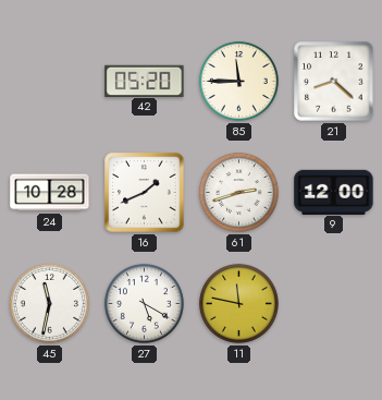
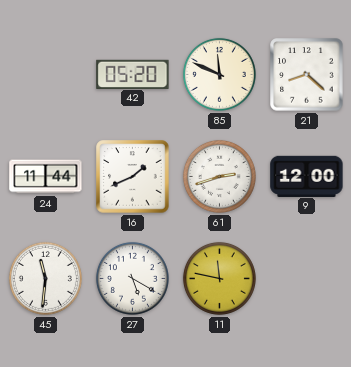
85: 11:45 -> 11:49
24: 10:28 -> 11:44
45: 11:32 -> 11:31
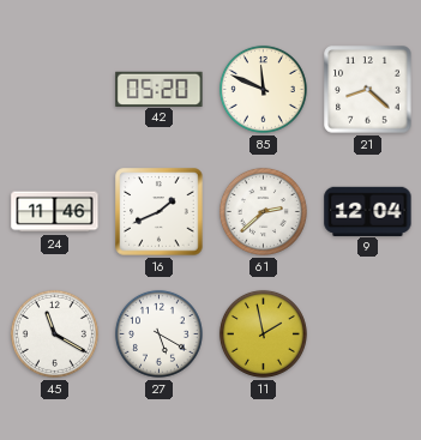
24: 11:44 -> 11:46
61: 2:42 -> 2:38
9: 12:00 -> 12:04
45: 11:31 -> 11:20
11: 11:47 -> 1:58
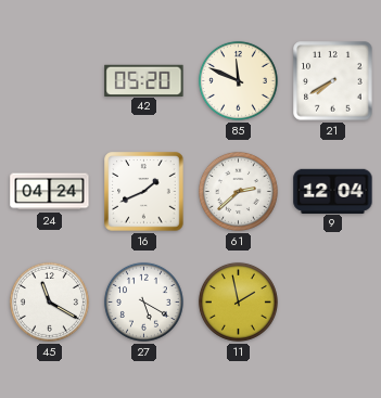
21: 8:22 -> 7:40
24: 11:46 -> 04:24
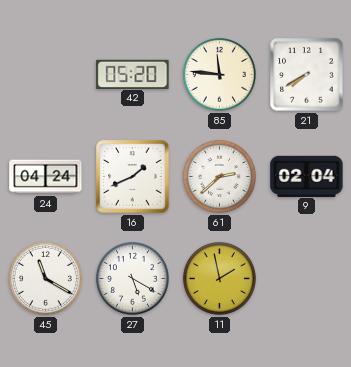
85: 11:49 -> 11:46
9: 12:04 -> 02:04
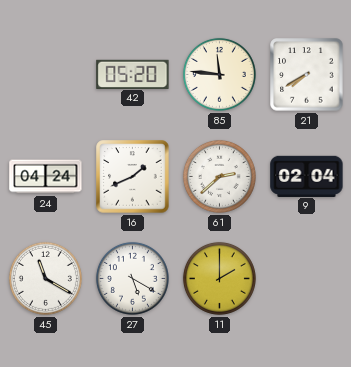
11: 1:58 -> 2:00
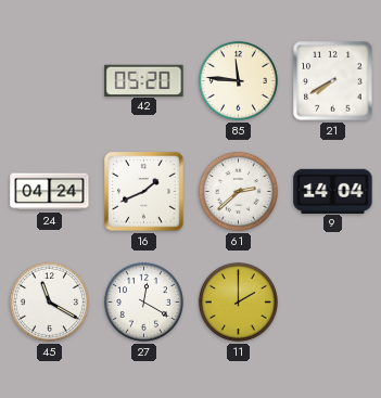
9: 02:04 -> 14:04
27: 5:20 -> 12:20
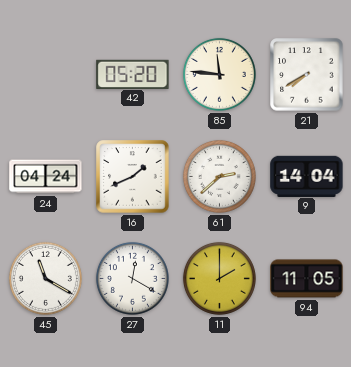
94: none -> 11:05
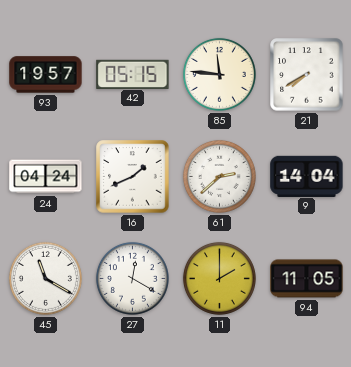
93: none -> 19:57
42: 05:20 -> 05:15
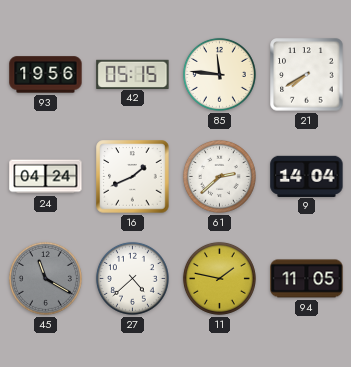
93: 19:57 -> 19:56
45 dial: white -> grey
27: 12:20 -> 4:38
11: 2:00 -> 1:47
